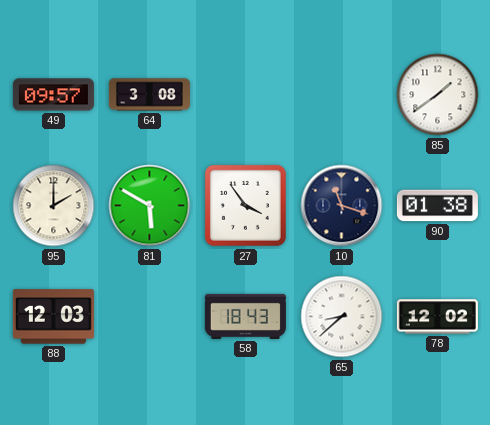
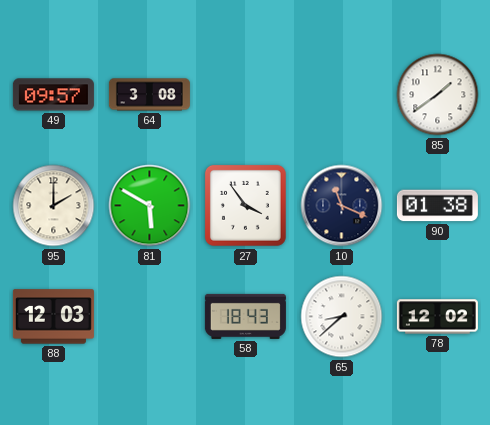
10: 11:18 -> 11:19
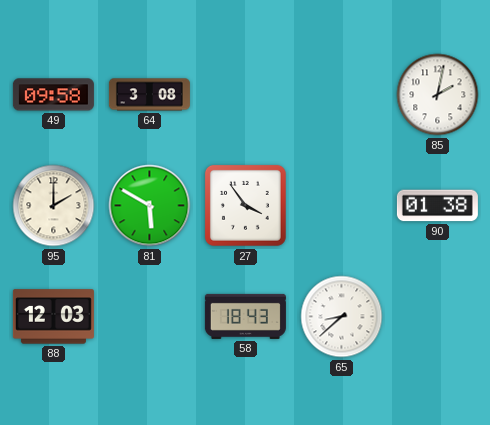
49: 09:57 -> 09:58
85: 1:39 -> 2:02
10: 11:19 -> none
78: 12:02 -> none
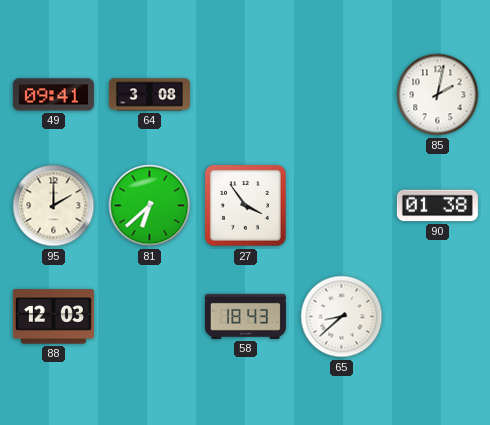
49: 09:58 -> 09:41
81: 5:50 -> 6:38
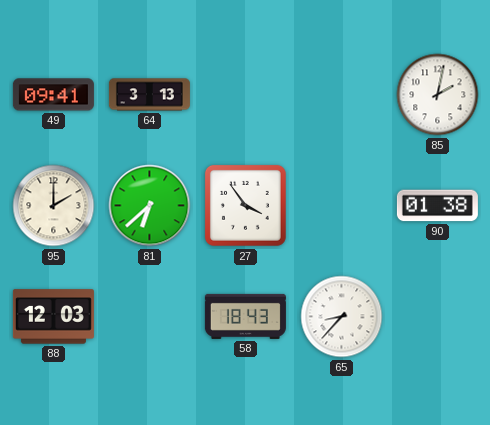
64: 3:08 -> 3:13
65: 8:38 -> 8:37
